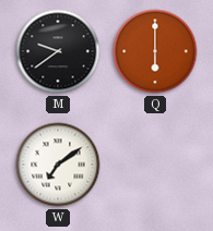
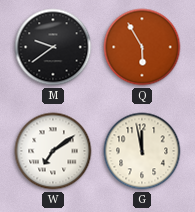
Q: 6:00 -> 5:55
G: none -> 11:58
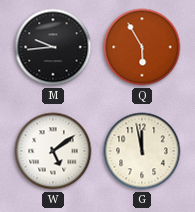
M: 9:39 -> 9:44
W: 7:09 -> 5:09
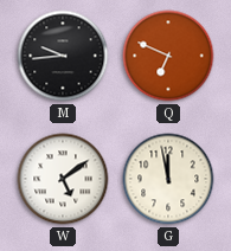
Q: 5:55 -> 6:49
